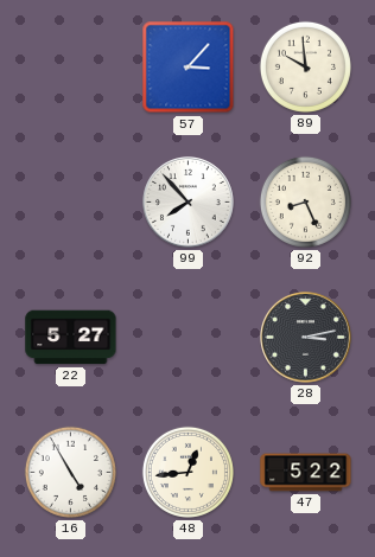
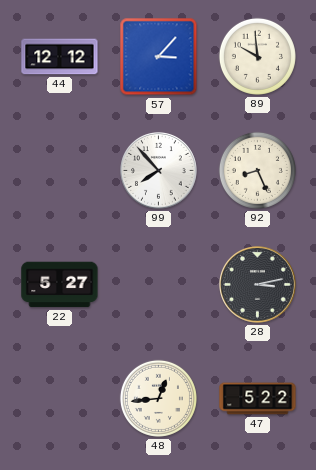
44: none -> 12:12
16: 4:55 -> none
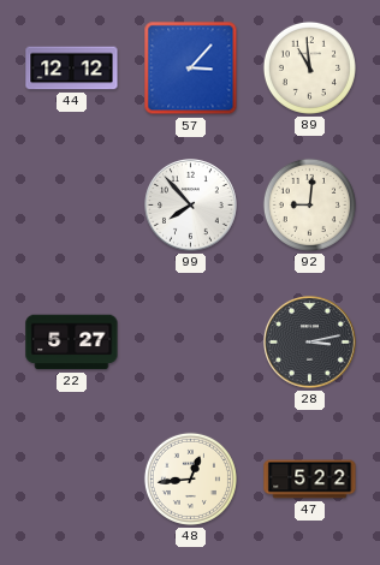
89: 9:59 -> 10:59
92: 8:26 -> 9:01
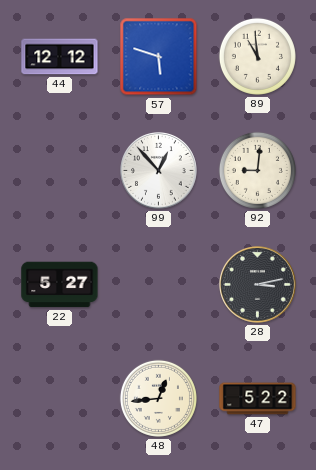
57: 3:07 -> 5:48
99: 7:53 -> 12:53
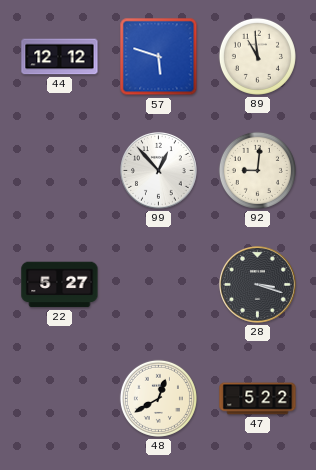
28: 3:13 -> 3:18
48: 12:44 -> 12:40
